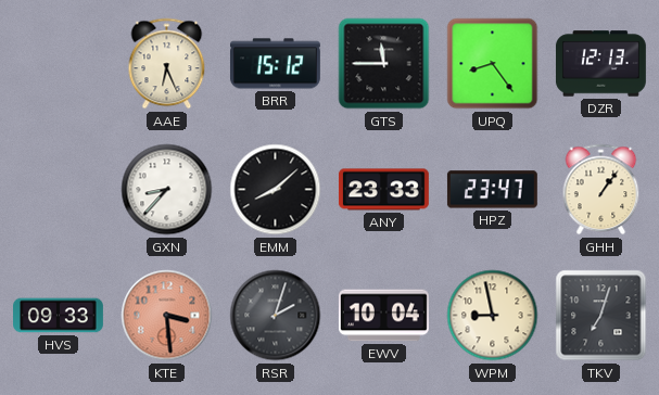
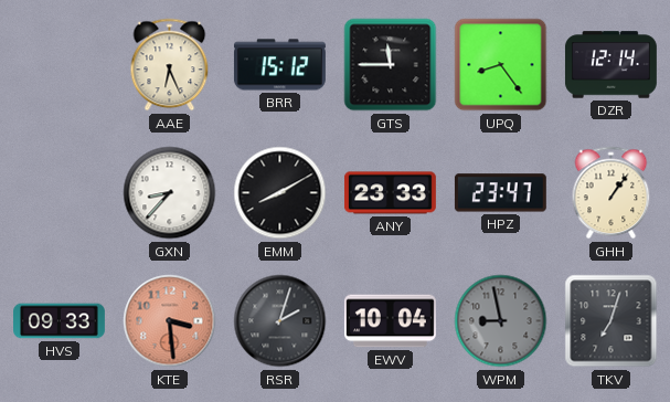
DZR: 12:13 -> 12:14
EMM: 8:08 -> 8:10
WPM dial: cream -> grey
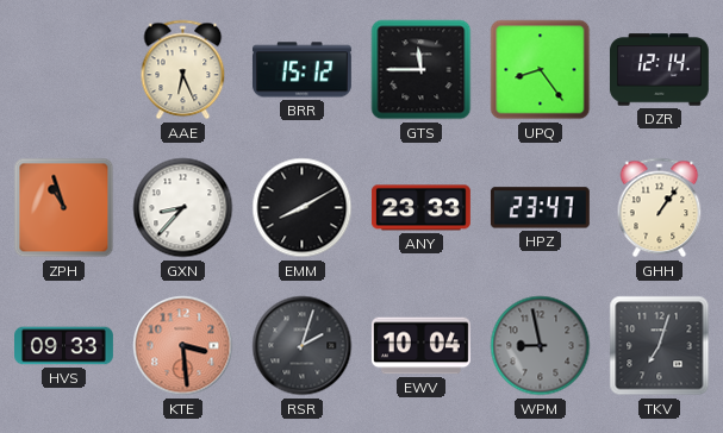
ZPH: none -> 10:57
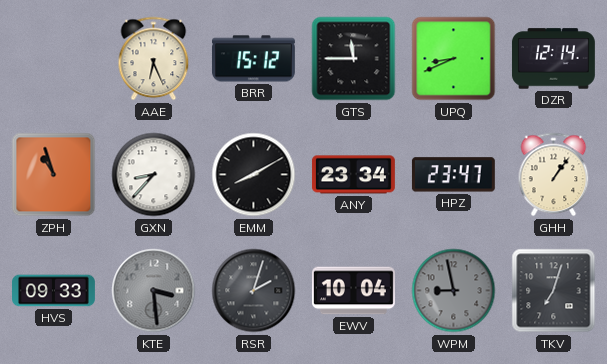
UPQ: 8:24 -> 8:41
ANY: 23:33 -> 23:34
KTE dial: salmon -> grey
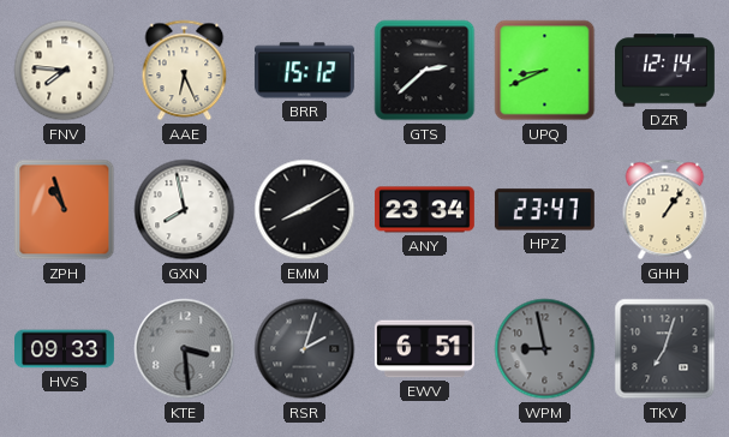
FNV: none -> 7:46
GTS: 11:45 -> 2:38
GXN: 8:37 -> 7:58
EWV: 10:04 -> 6:51
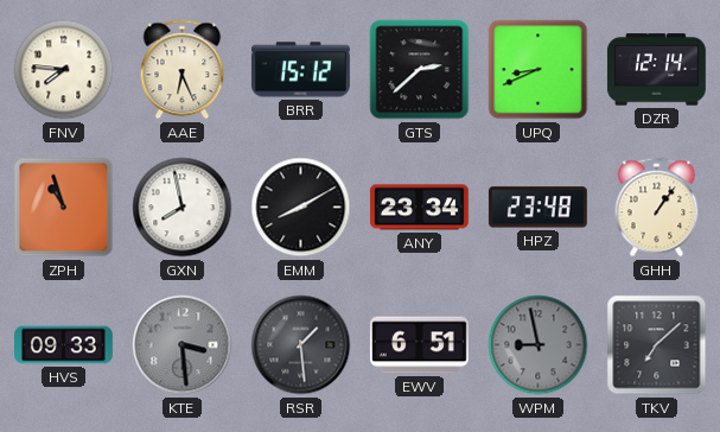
HPZ: 23:47 -> 23:48
RSR: 2:03 -> 1:29
TKV: 7:03 -> 7:08
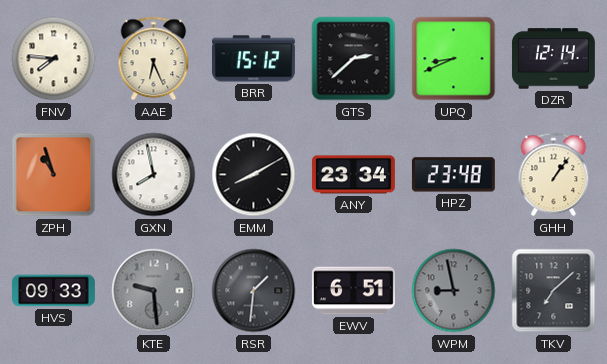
KTE: 3:29 -> 9:29
RSR: 1:29 -> 1:31
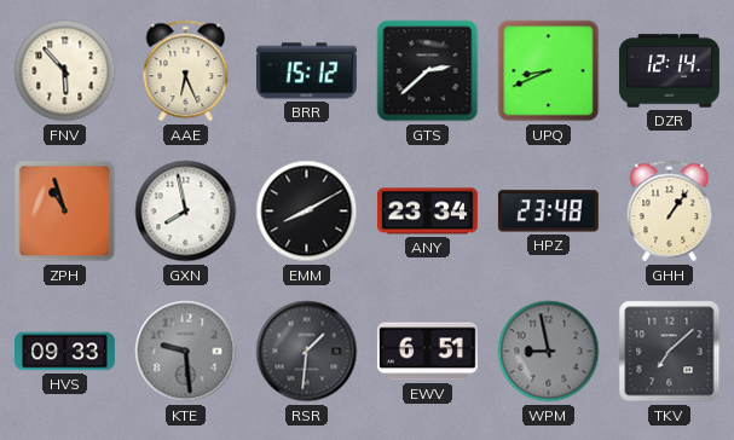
FNV: 7:46 -> 5:53
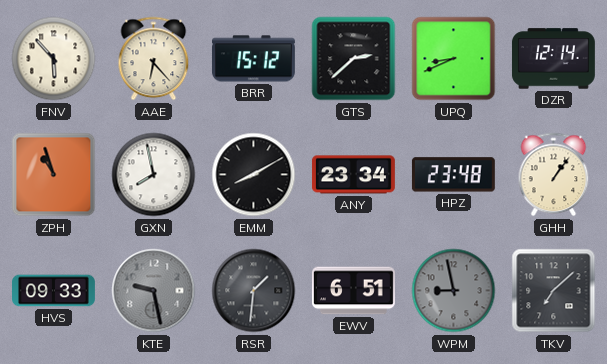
AAE: 6:26 -> 6:23
KTE: 9:29 -> 9:28
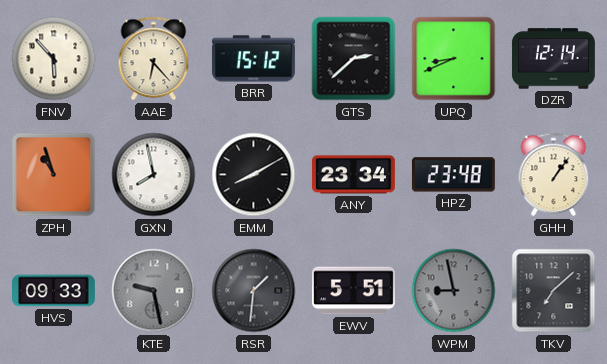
EWV: 6:51 -> 5:51
